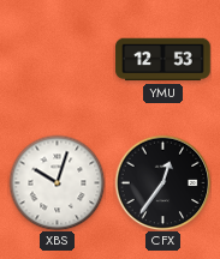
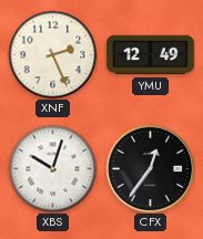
XNF: none -> 2:26
YMU: 12:53 -> 12:49
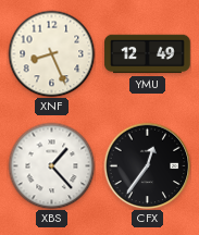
XNF: 2:26 -> 8:26
XBS: 10:03 -> 1:23
